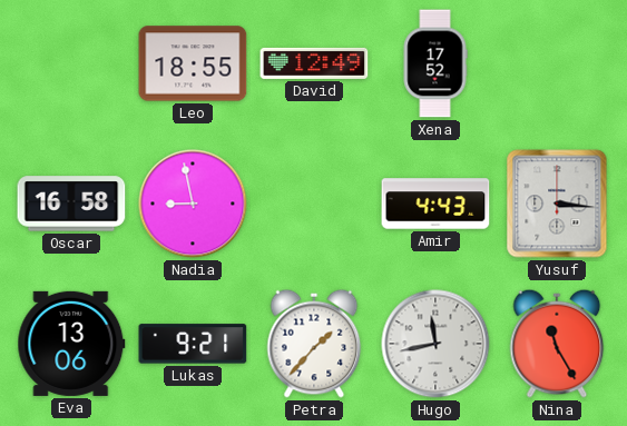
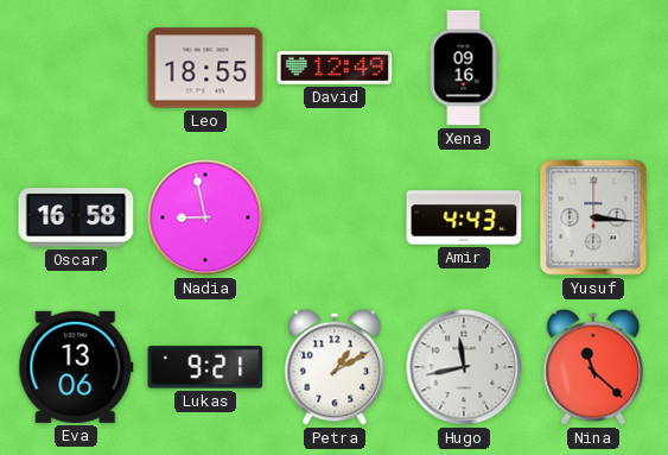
Xena: 17:52 -> 09:16
Petra: 1:37 -> 1:10
Nina: 11:25 -> 11:22
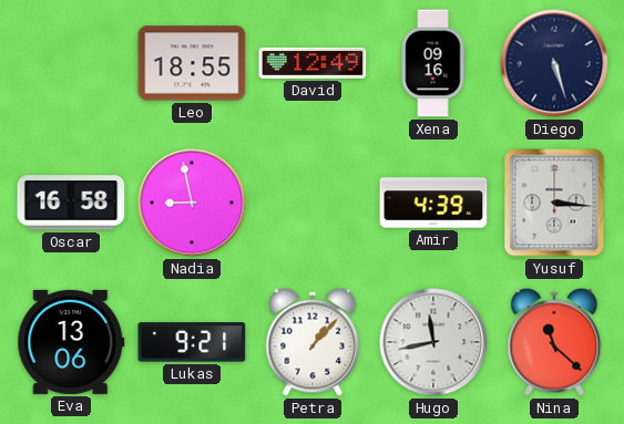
Diego: none -> 5:27
Amir: 4:43 -> 4:39
Petra: 1:10 -> 1:07
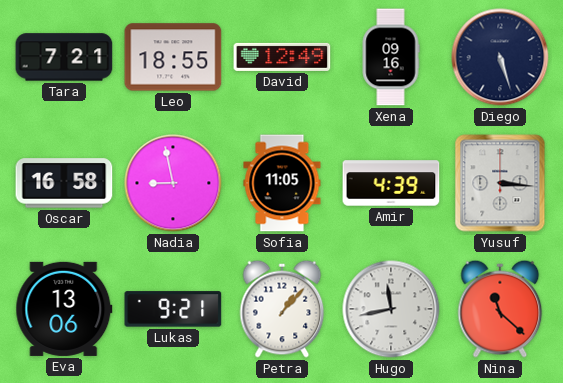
Tara: none -> 7:21
Sofia: none -> 11:05
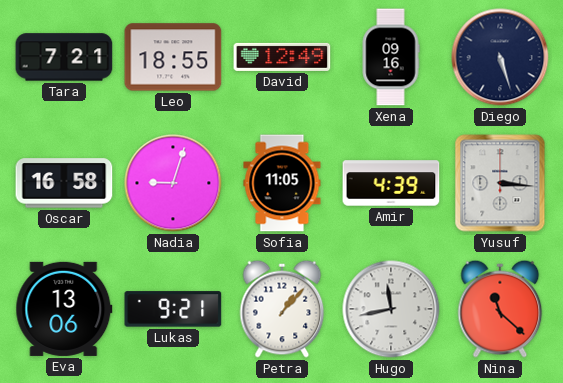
Nadia: 8:58 -> 9:03
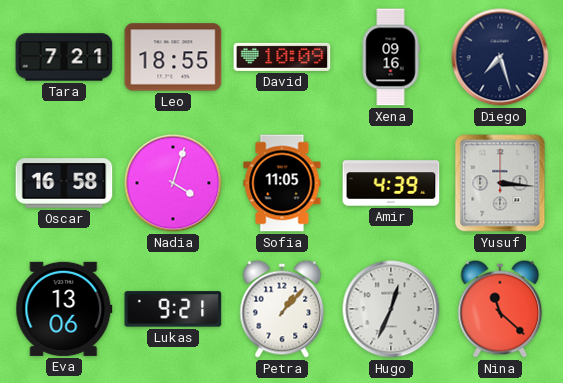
David: 12:49 -> 10:09
Diego: 5:27 -> 7:27
Nadia: 9:03 -> 4:03
Hugo: 11:43 -> 12:34
